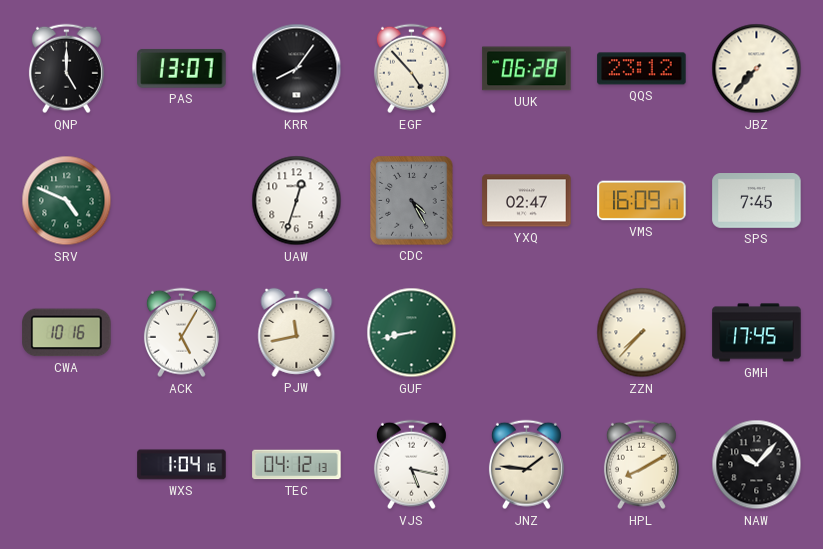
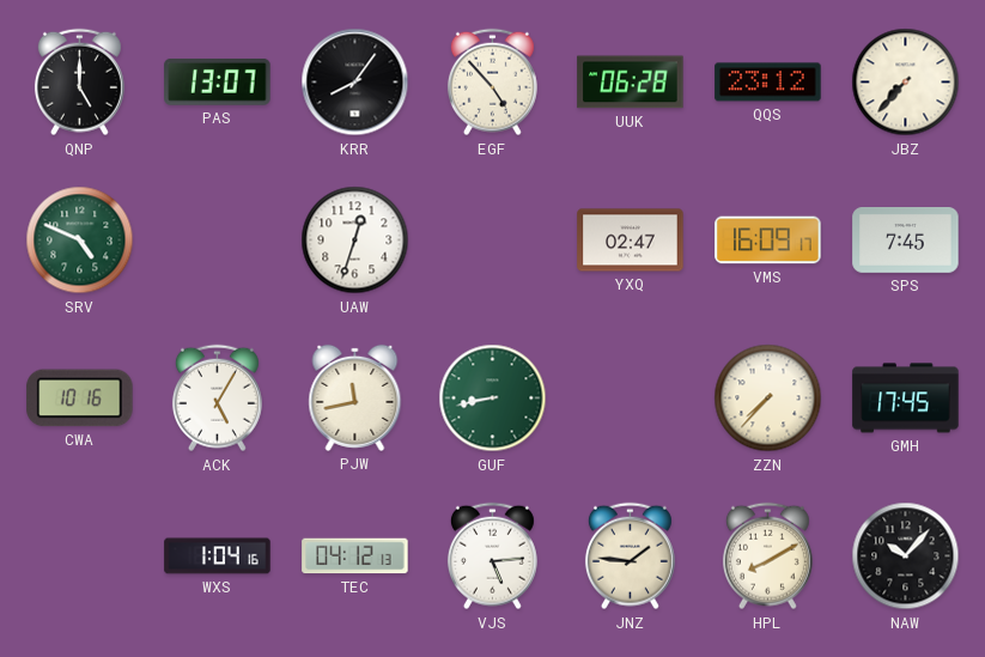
CDC: 4:25 -> none
VJS: 5:17 -> 5:14
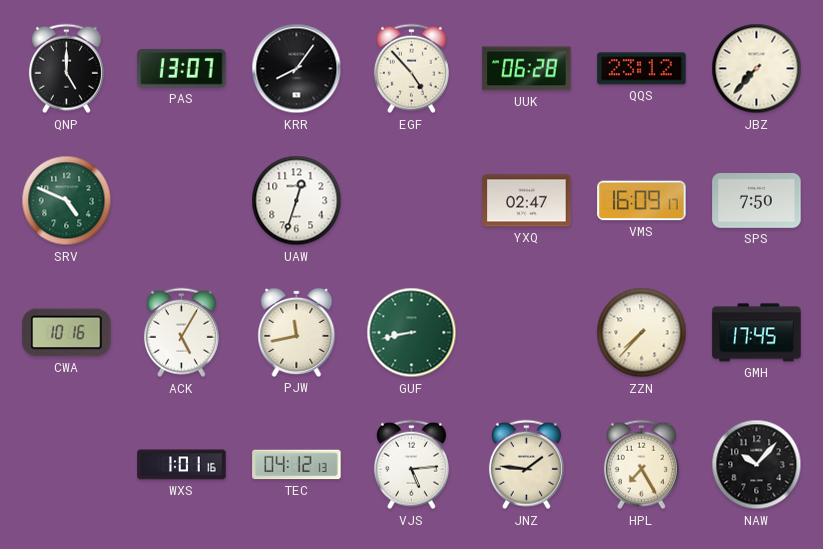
SPS: 7:45 -> 7:50
WXS: 1:04 -> 1:01
HPL: 8:10 -> 7:25
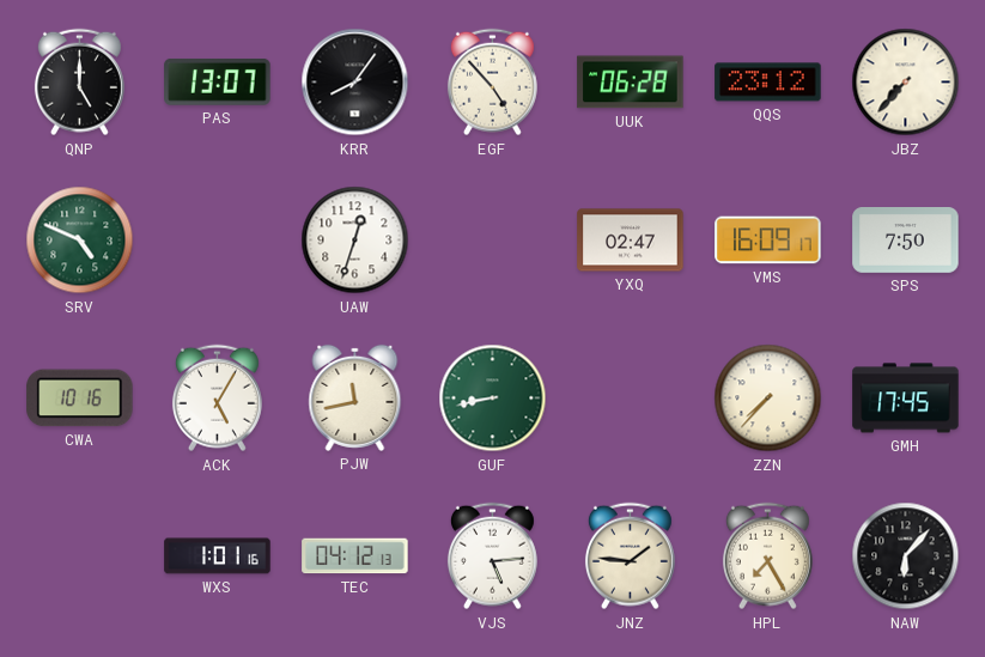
NAW: 10:07 -> 6:07
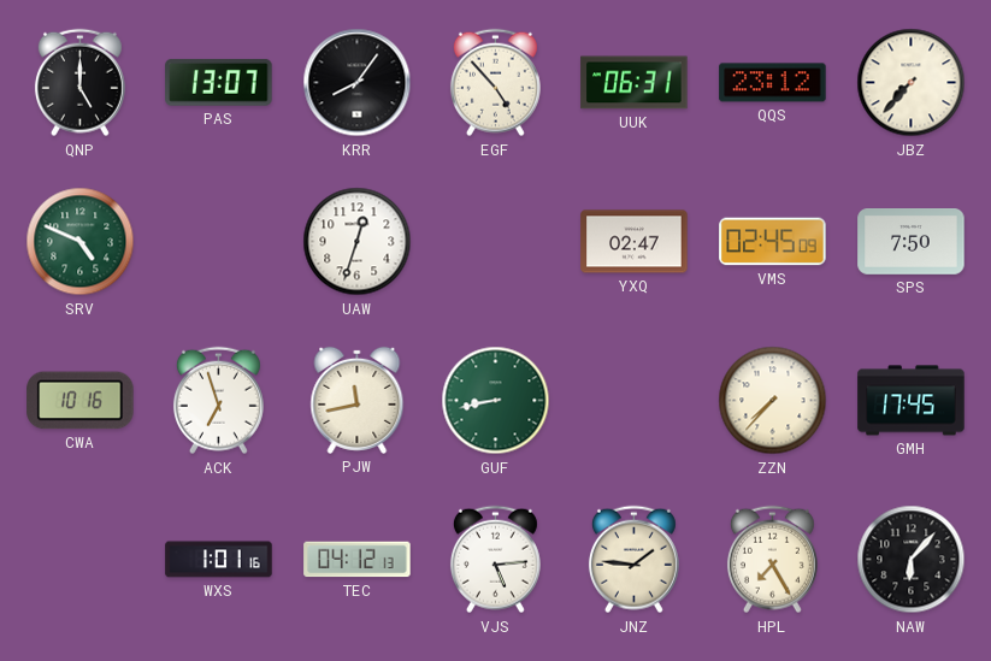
UUK: 06:28 -> 06:31
VMS: 16:09 -> 02:45
ACK: 5:05 -> 6:57
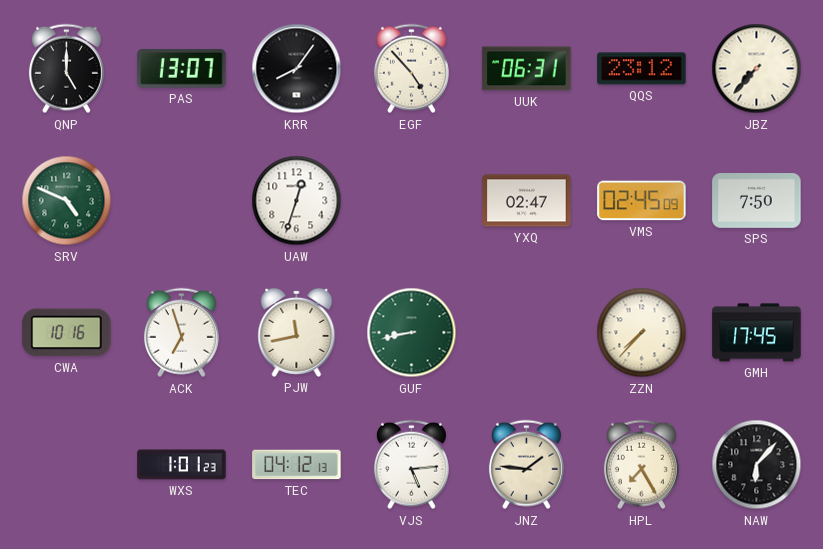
WXS: 1:01:16 -> 1:01:23
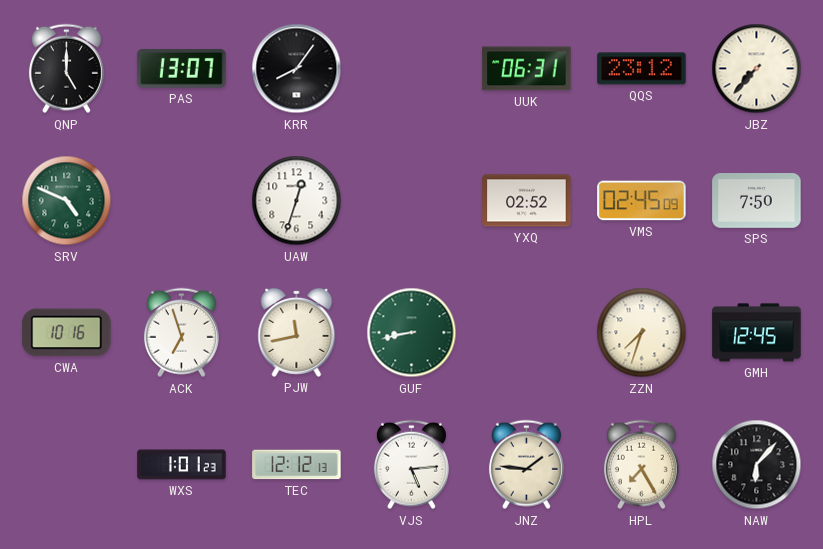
EGF: 4:53 -> none
YXQ: 02:47 -> 02:52
ZZN: 7:37 -> 7:33
GMH: 17:45 -> 12:45
TEC: 04:12 -> 12:12
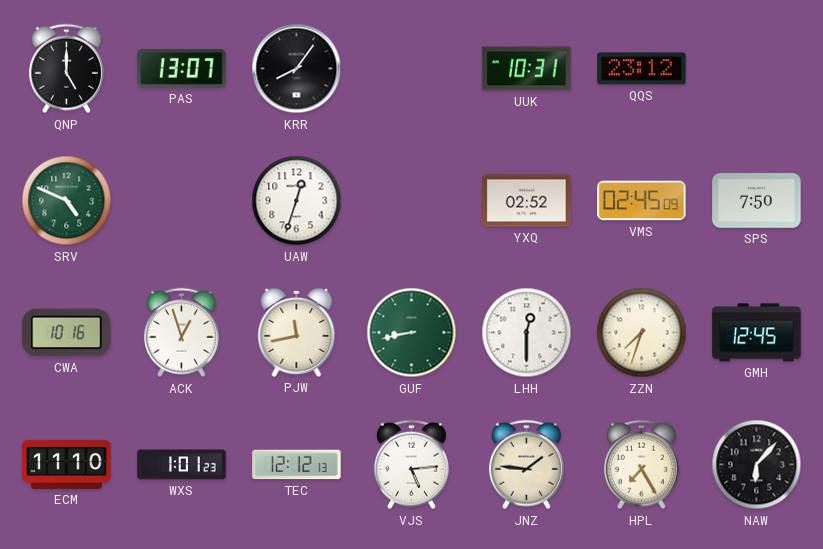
UUK: 06:31 -> 10:31
JBZ: 7:37 -> none
ACK: 6:57 -> 12:57
LHH: none -> 12:30
ECM: none -> 11:10
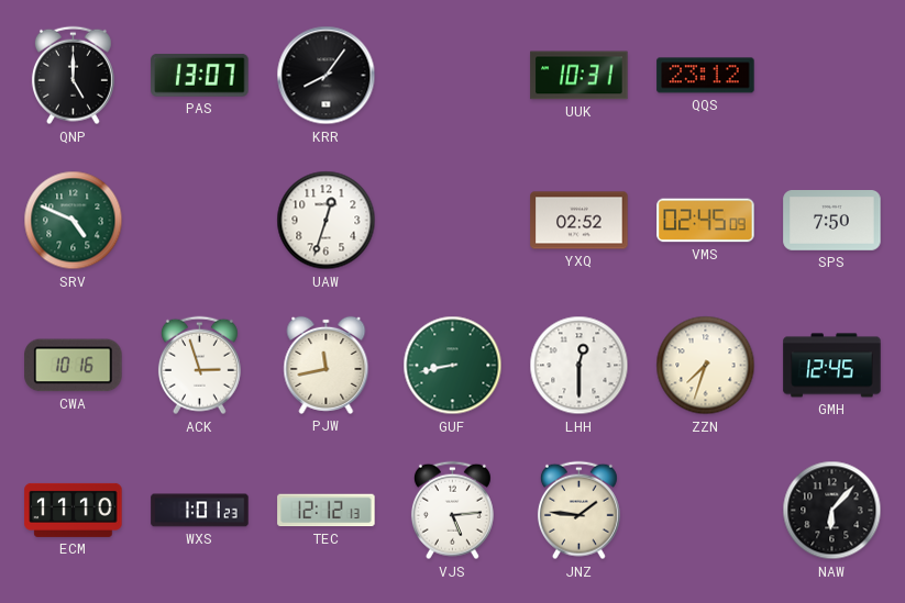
ACK: 12:57 -> 2:57
HPL: 7:25 -> none
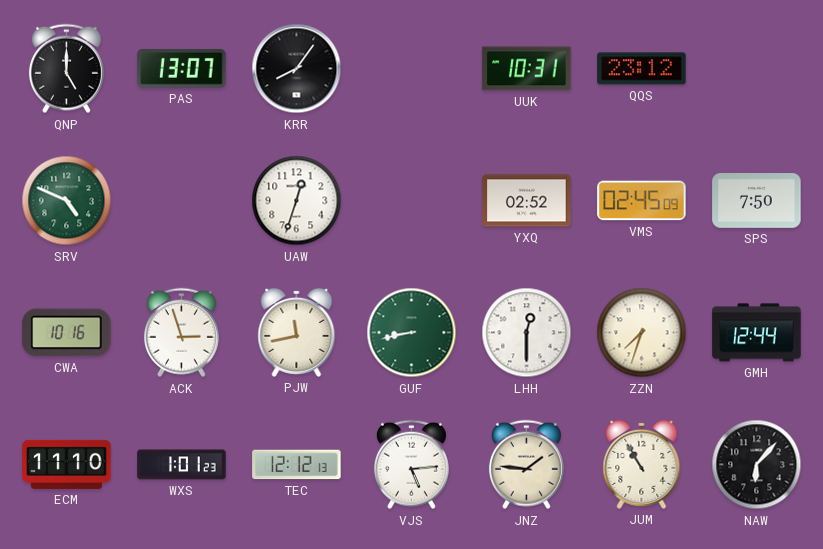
GMH: 12:45 -> 12:44
JUM: none -> 10:55
